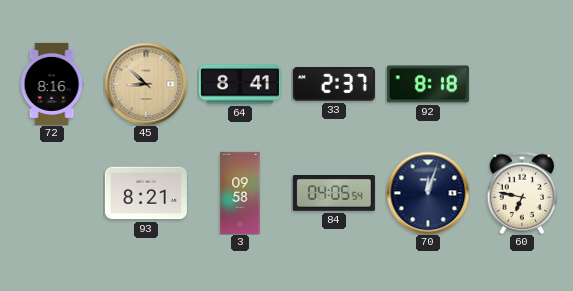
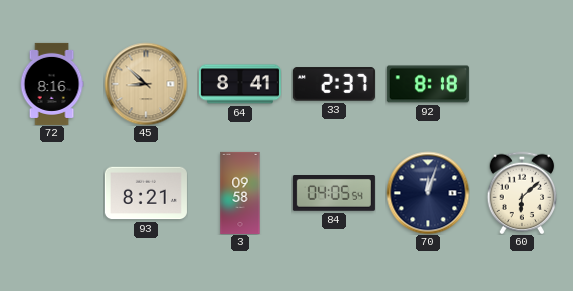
60: 6:47 -> 6:08
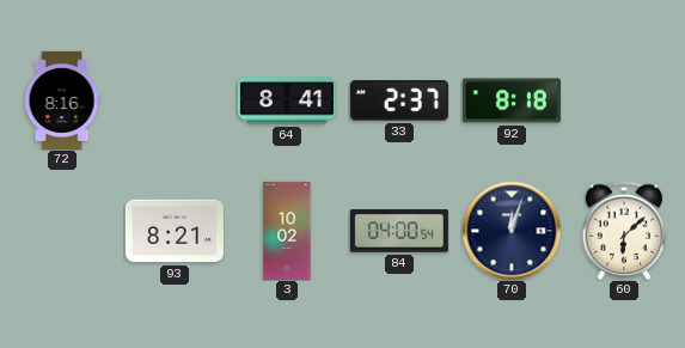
45: 8:52 -> none
3: 09:58 -> 10:02
84: 04:05 -> 04:00
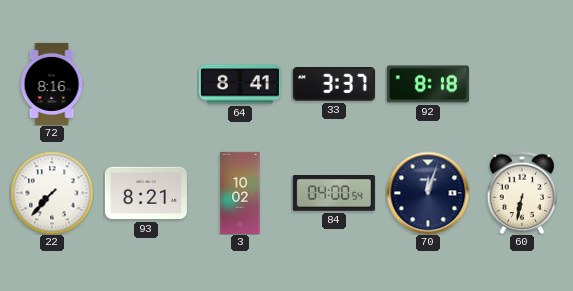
33: 2:37 -> 3:37
22: none -> 7:37
60: 6:08 -> 6:32
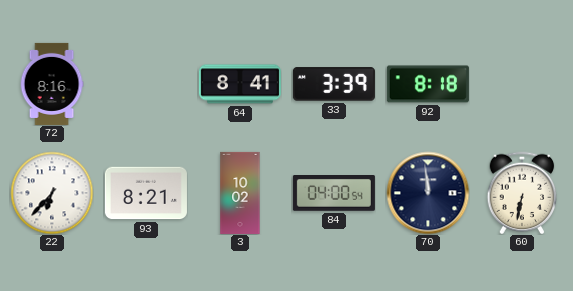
33: 3:37 -> 3:39
22: 7:37 -> 6:37
70: 12:03 -> 11:59
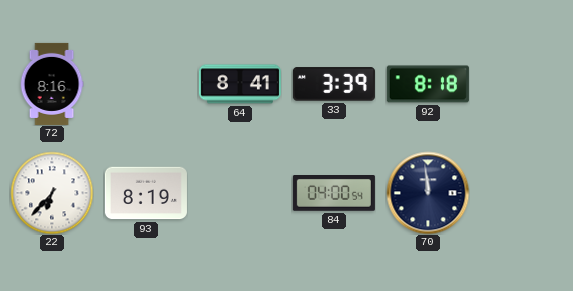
93: 8:21 -> 8:19
3: 10:02 -> none
60: 6:32 -> none
